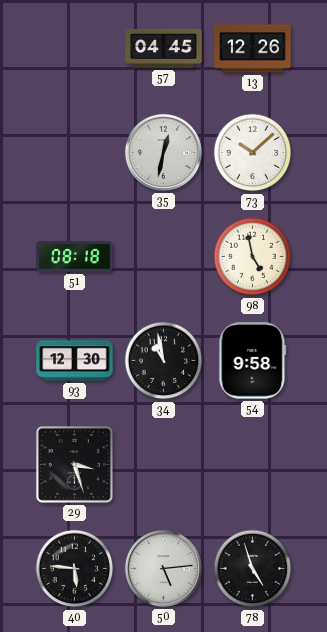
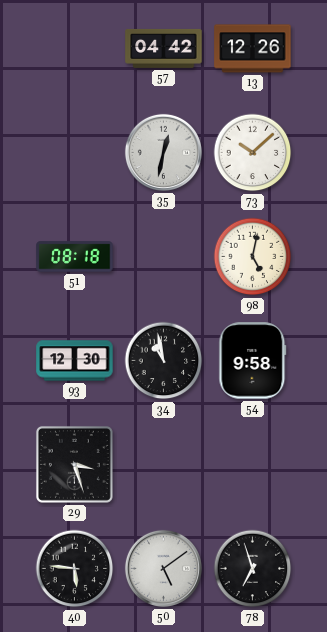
57: 04:45 -> 04:42
98: 4:58 -> 5:02
50: 5:14 -> 5:09
78: 4:57 -> 6:57
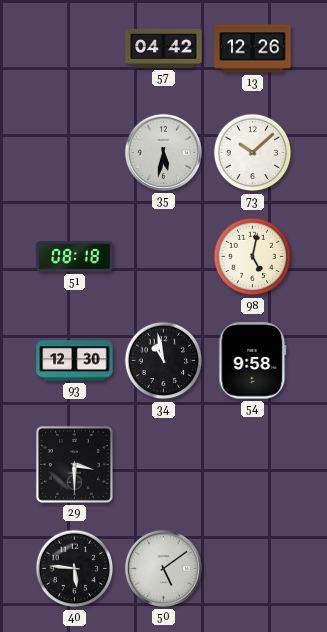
35: 12:32 -> 5:32
29: 3:27 -> 3:30
78: 6:57 -> none
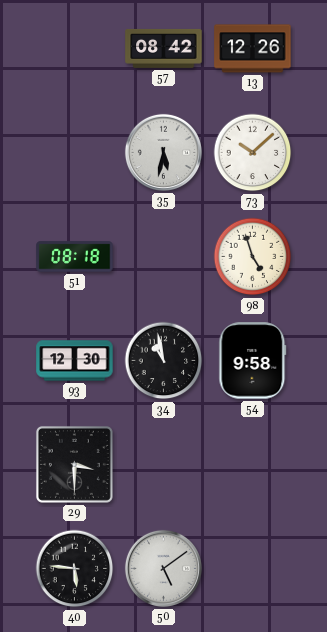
57: 04:42 -> 08:42
98: 5:02 -> 4:57
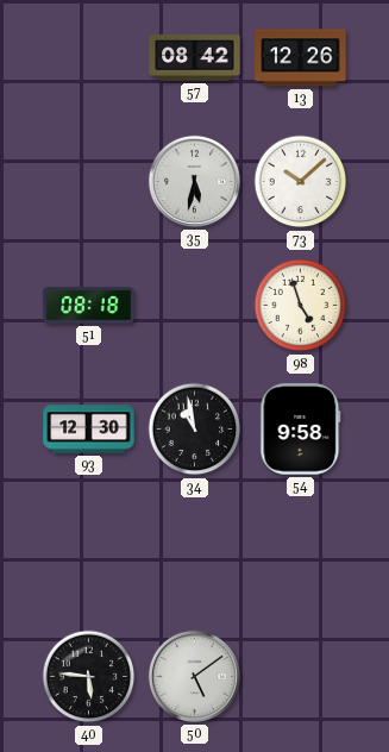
29: 3:30 -> none
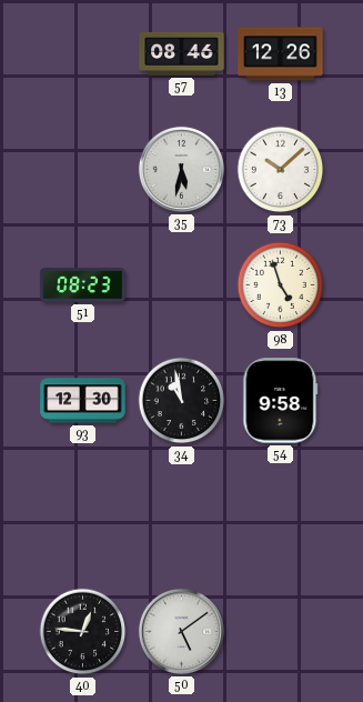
57: 08:42 -> 08:46
51: 08:18 -> 08:23
40: 5:46 -> 12:46
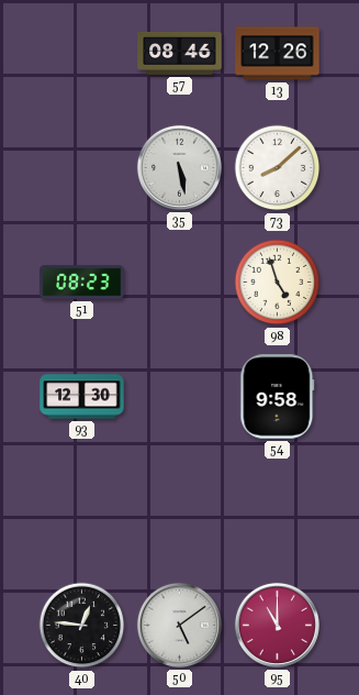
35: 5:32 -> 5:28
73: 10:08 -> 8:08
34: 10:58 -> none
95: none -> 11:00
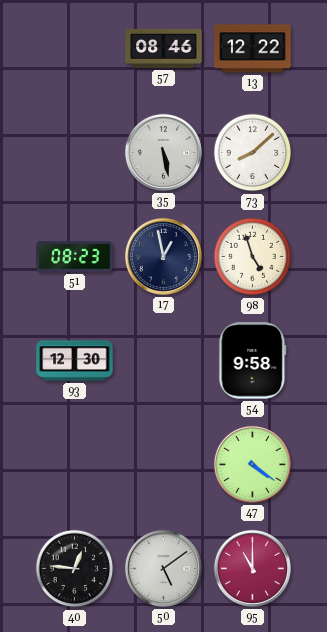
13: 12:26 -> 12:22
17: none -> 12:58
47: none -> 4:21
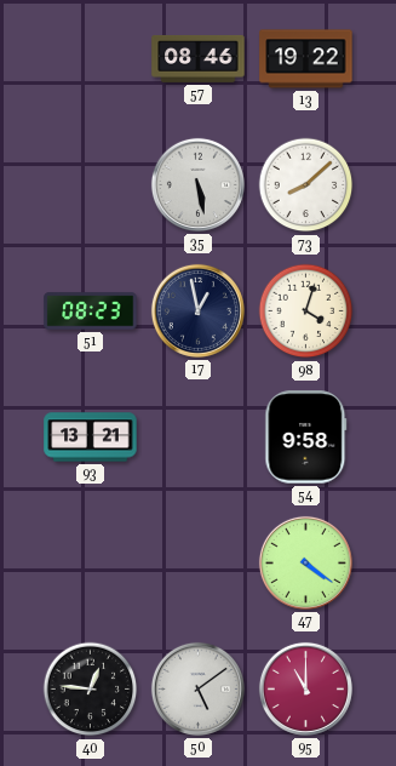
13: 12:22 -> 19:22
98: 4:57 -> 4:03
93: 12:30 -> 13:21
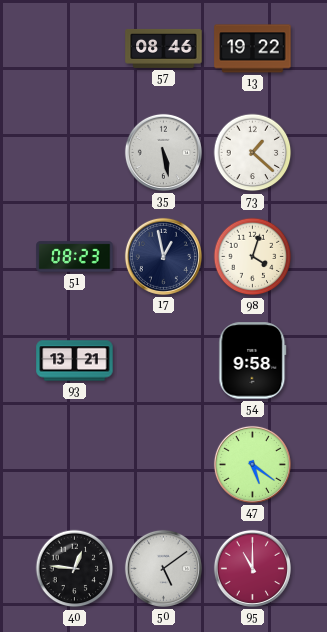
73: 8:08 -> 1:22
47: 4:21 -> 5:21
